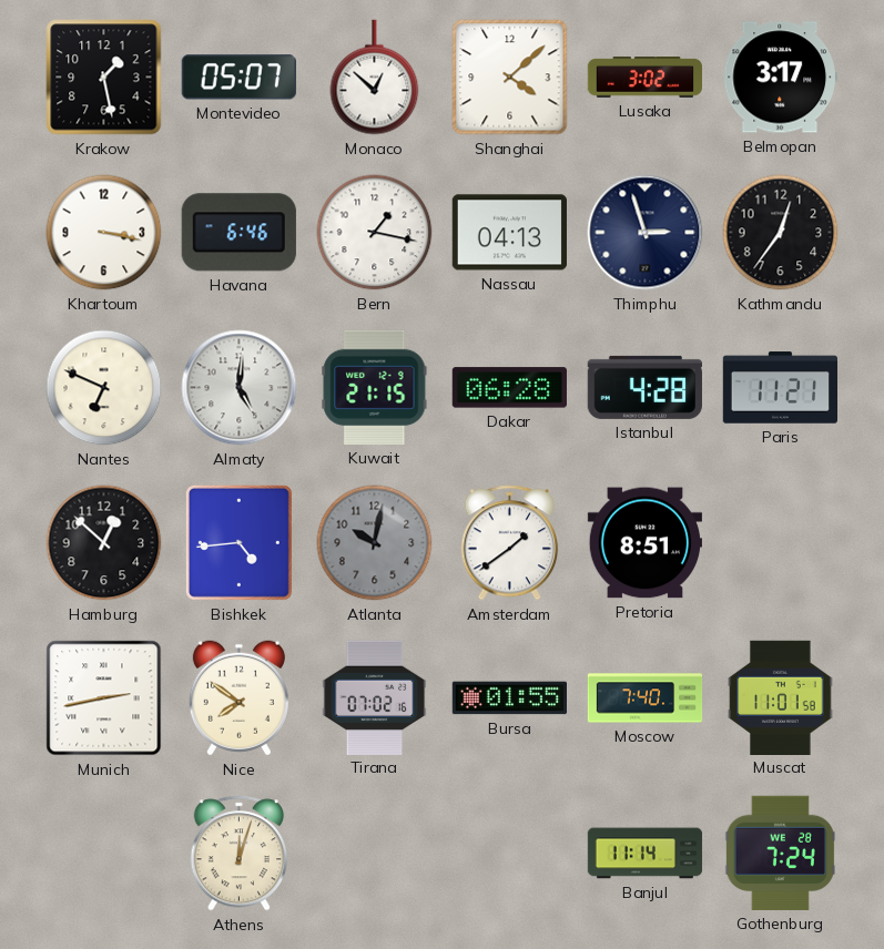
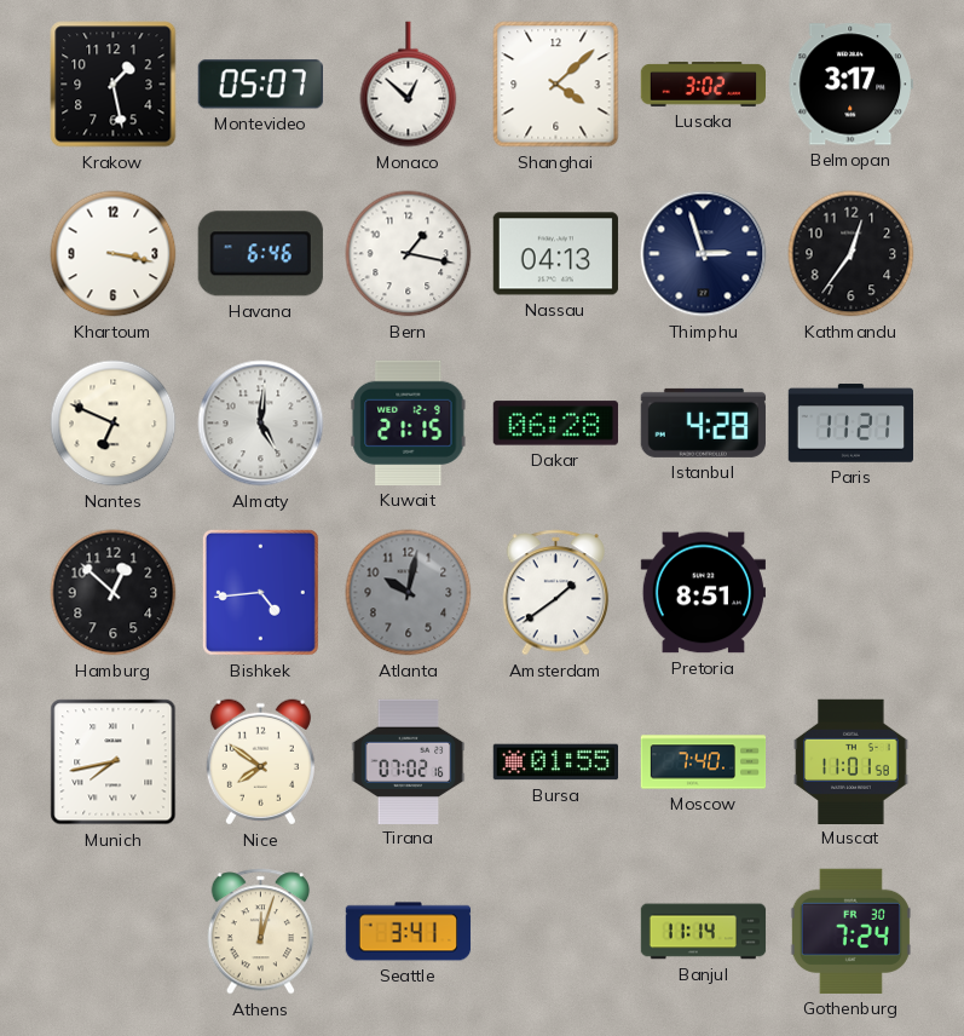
Munich: 2:43 -> 7:43
Seattle: none -> 3:41
Gothenburg date: WE 28 -> FR 30
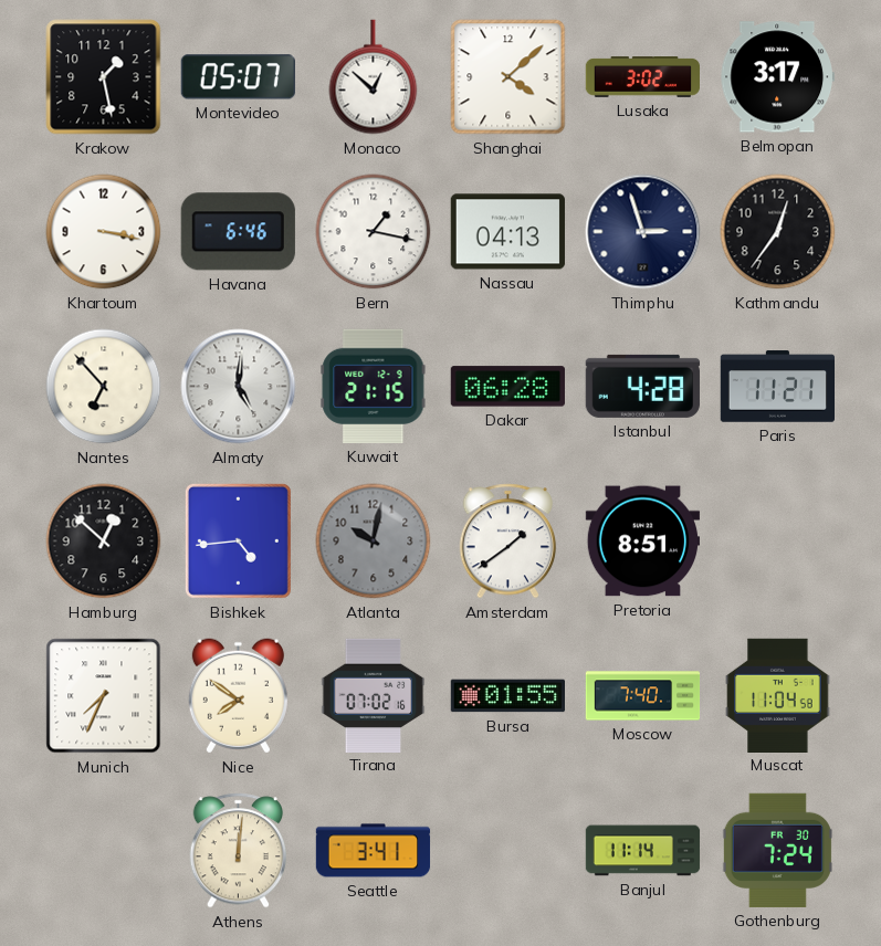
Nantes: 6:49 -> 6:53
Munich: 7:43 -> 7:34
Muscat: 11:01 -> 11:04
Athens: 12:03 -> 12:01
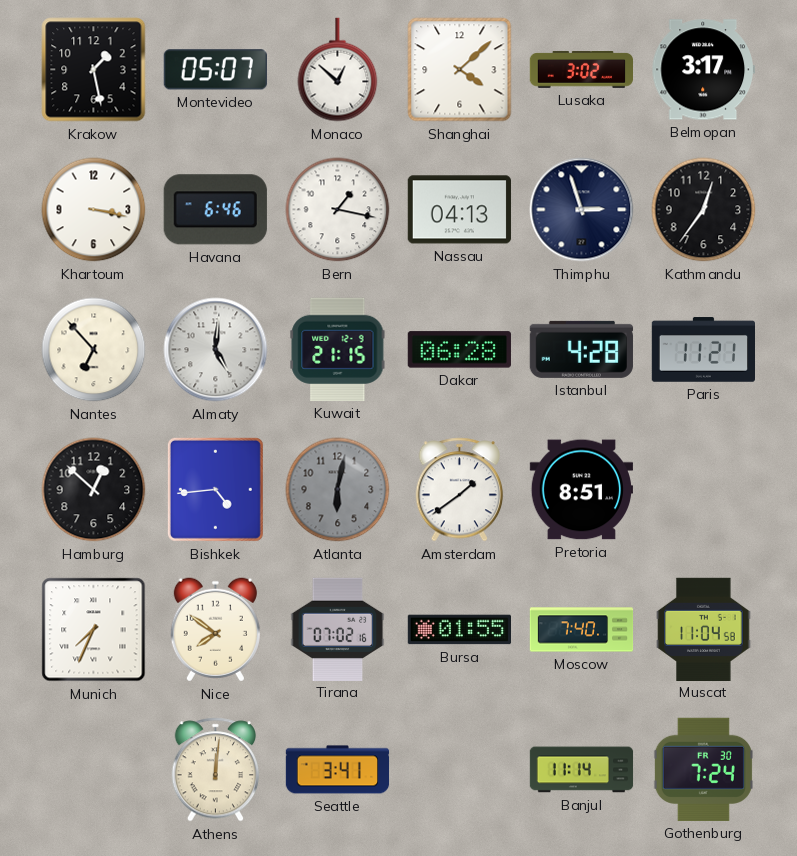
Atlanta: 10:02 -> 6:02
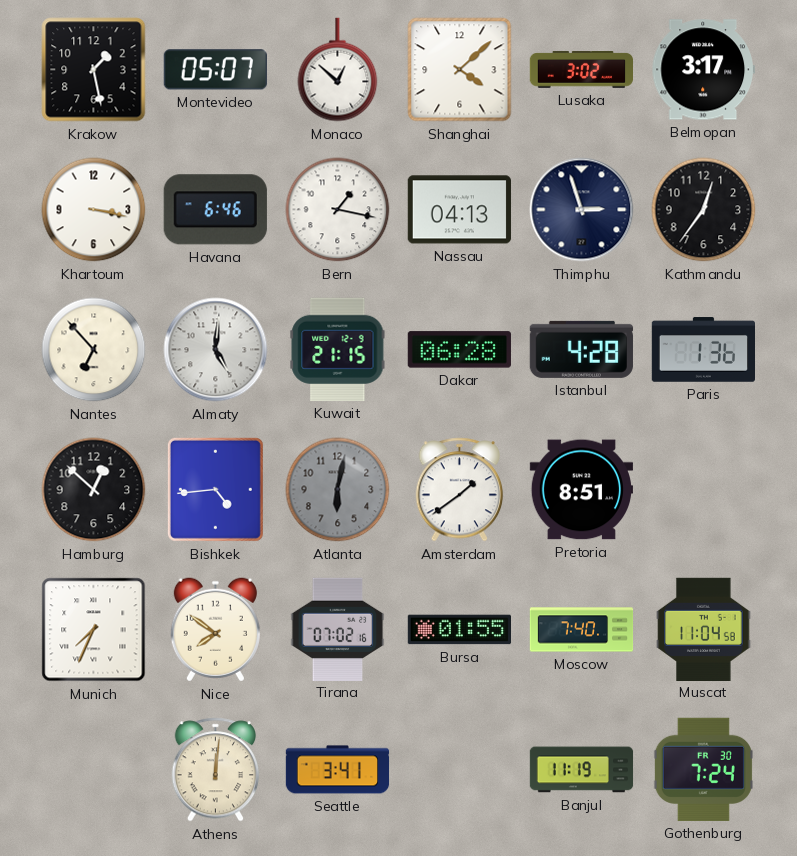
Paris: 11:21 -> 1:36
Banjul: 11:14 -> 11:19
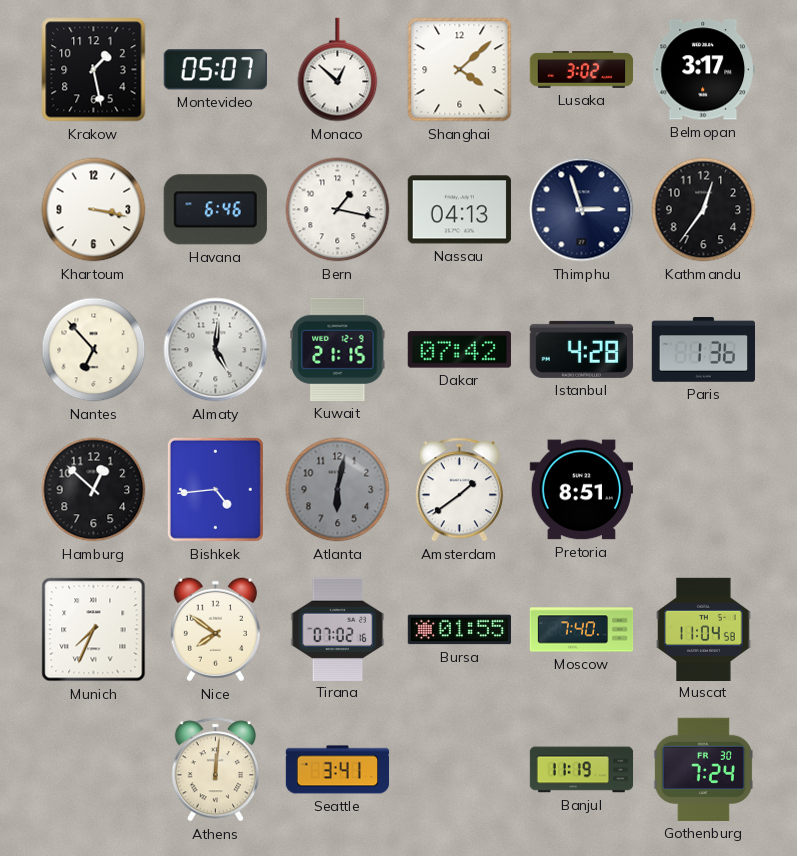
Dakar: 06:28 -> 07:42
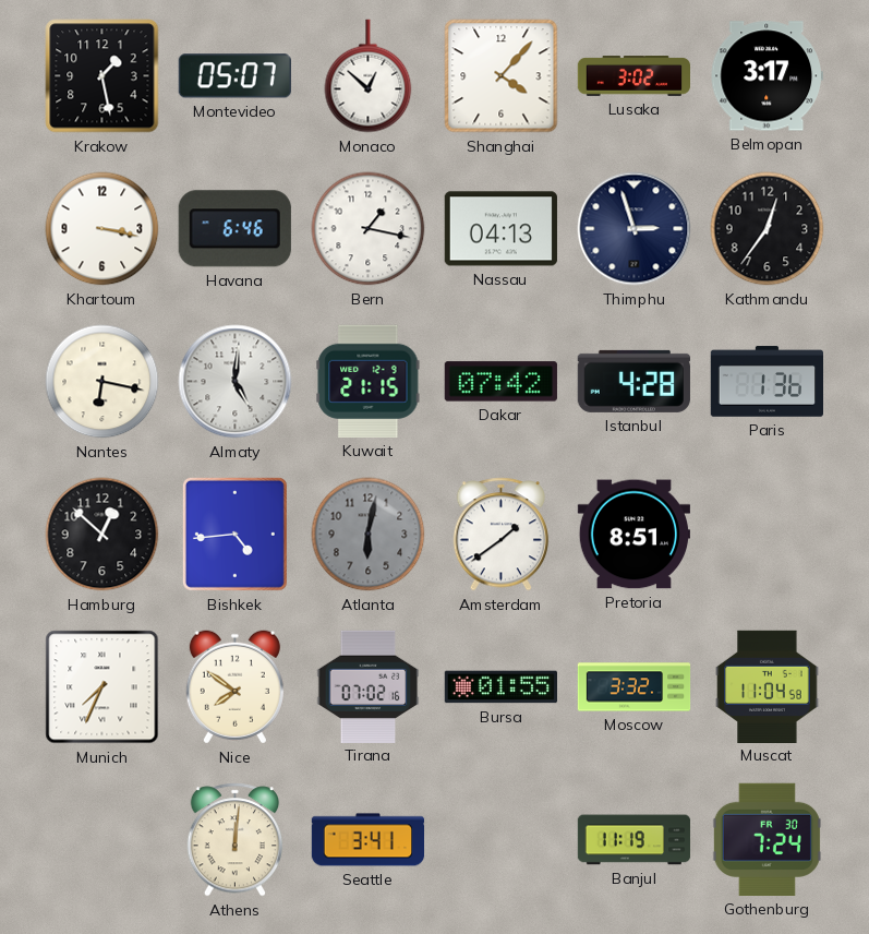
Shanghai: 4:08 -> 4:07
Nantes: 6:53 -> 6:17
Moscow: 7:40 -> 3:32
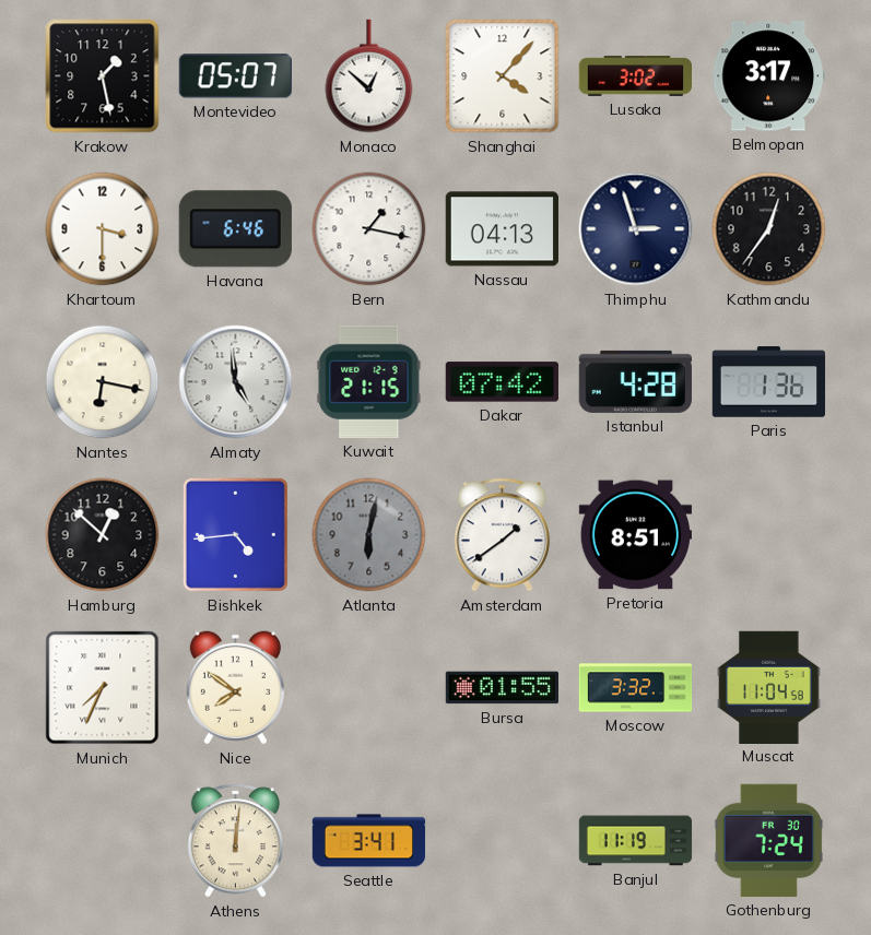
Khartoum: 3:17 -> 3:30
Almaty: 5:01 -> 4:59
Tirana: 07:02 -> none
